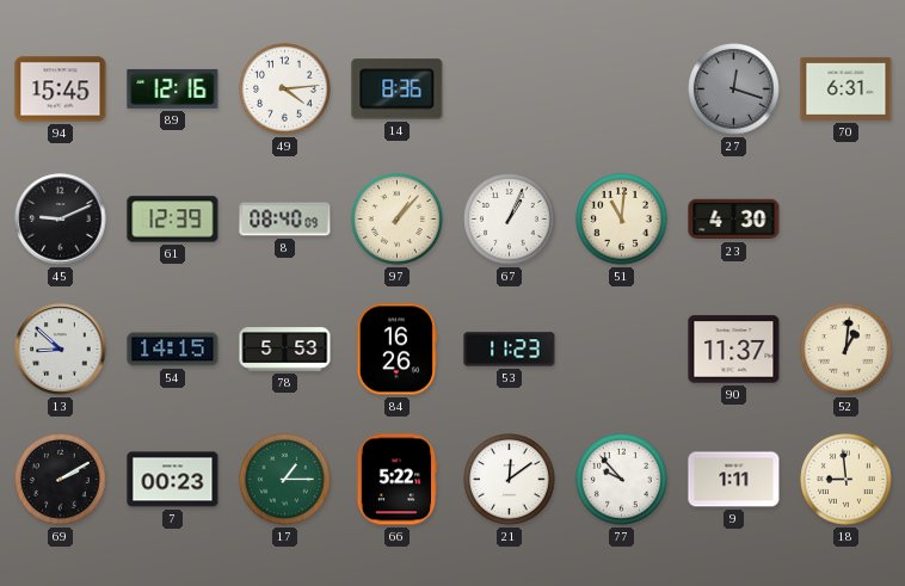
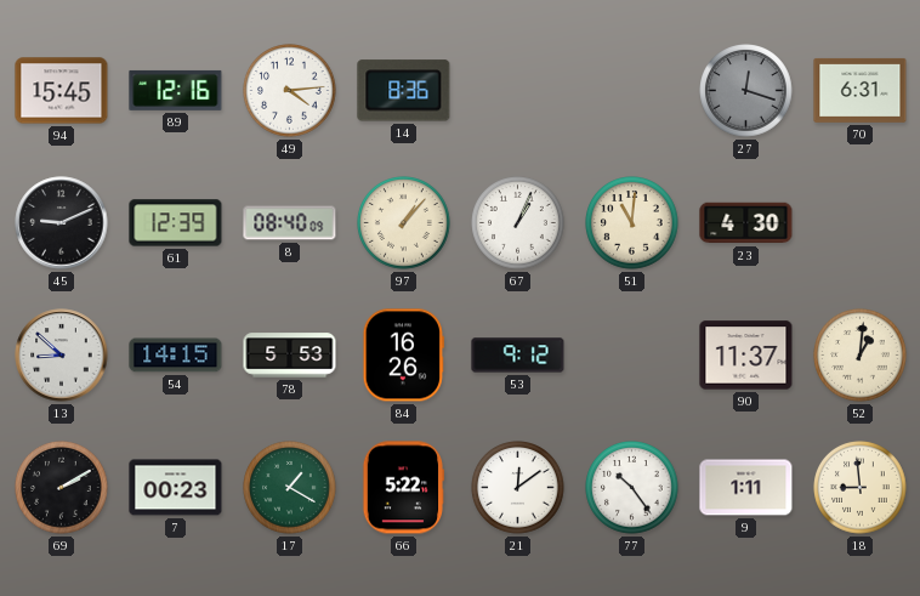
53: 11:23 -> 9:12
17: 1:15 -> 1:20
77: 9:53 -> 10:24
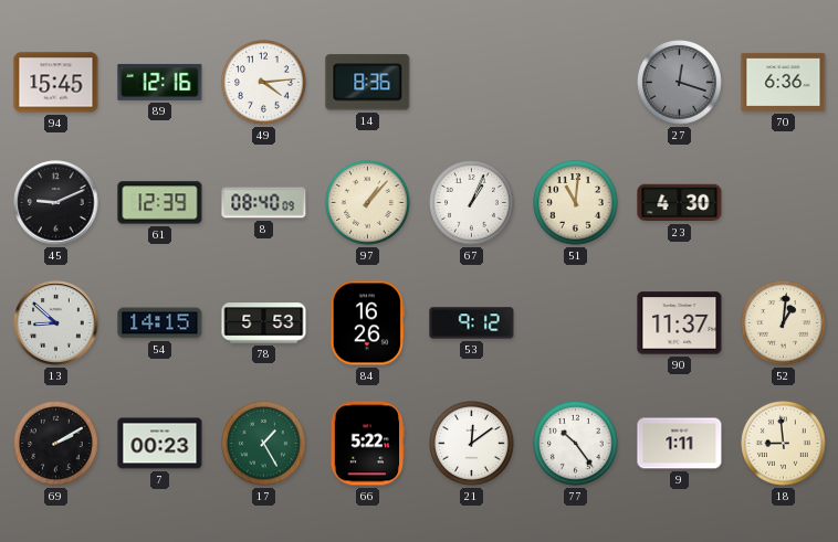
70: 6:31 -> 6:36
17: 1:20 -> 1:25
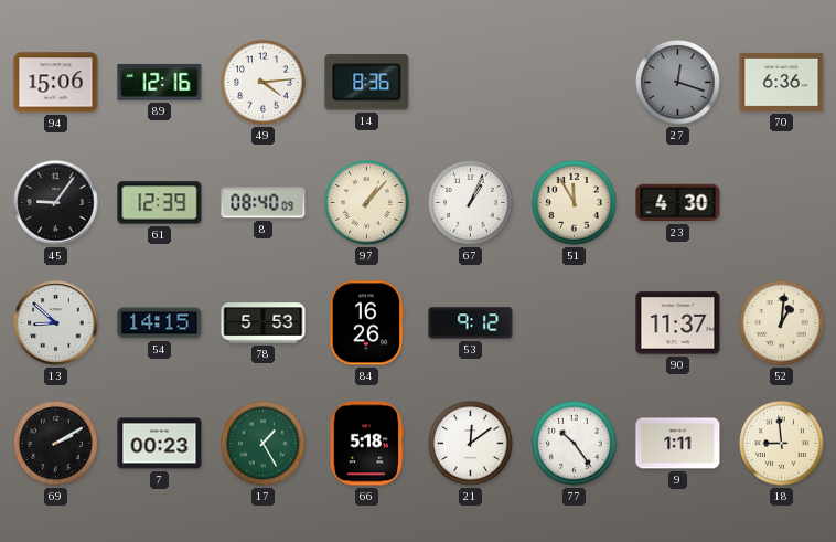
94: 15:45 -> 15:06
45: 9:11 -> 9:06
51: 11:01 -> 11:55
66: 5:22 -> 5:18
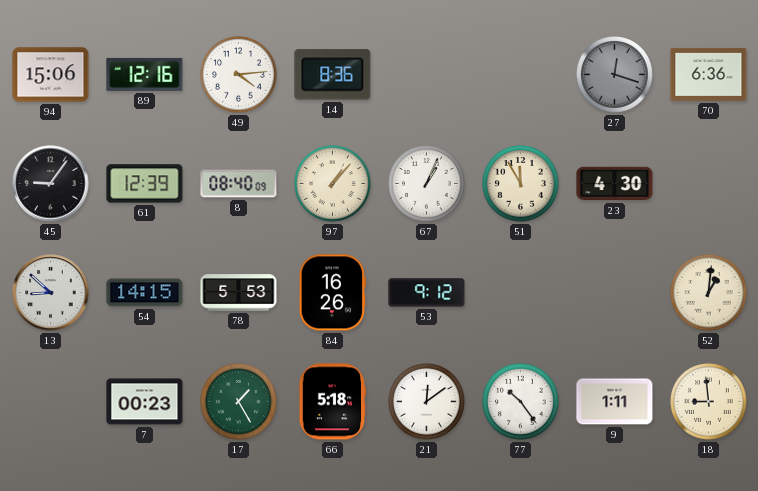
90: 11:37 -> none
69: 2:10 -> none
